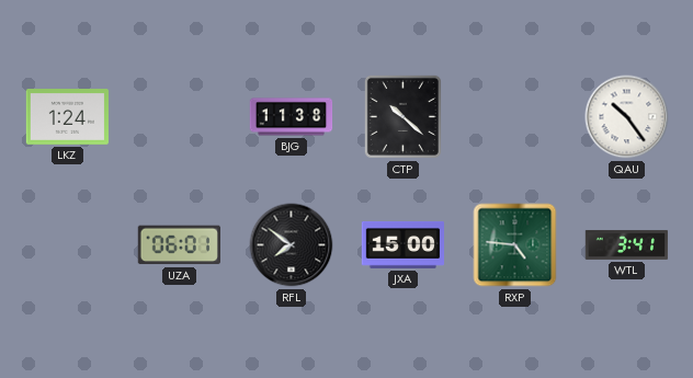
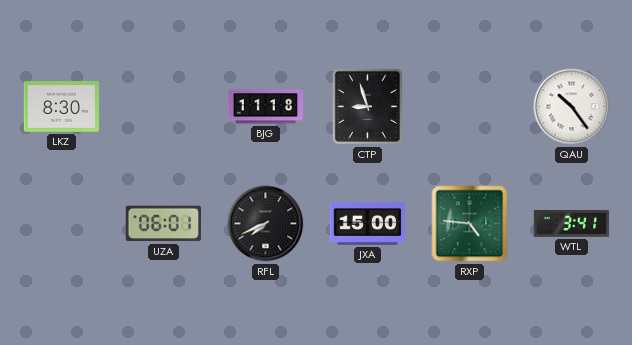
LKZ: 1:24 -> 8:30
BJG: 11:38 -> 11:18
CTP: 10:22 -> 8:57
RFL: 7:51 -> 7:41
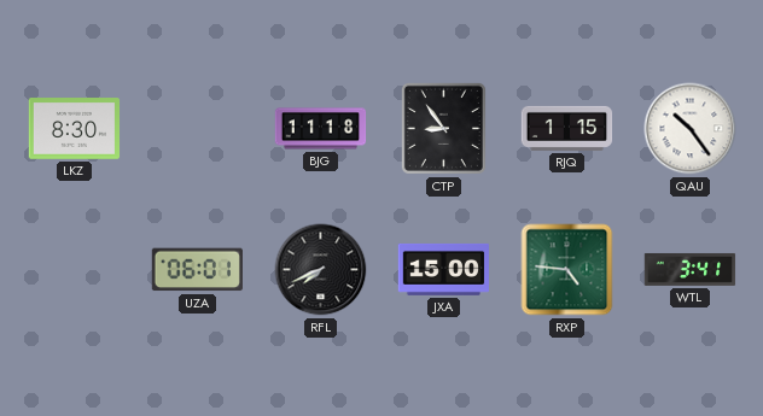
CTP: 8:57 -> 8:54
RJQ: none -> 1:15
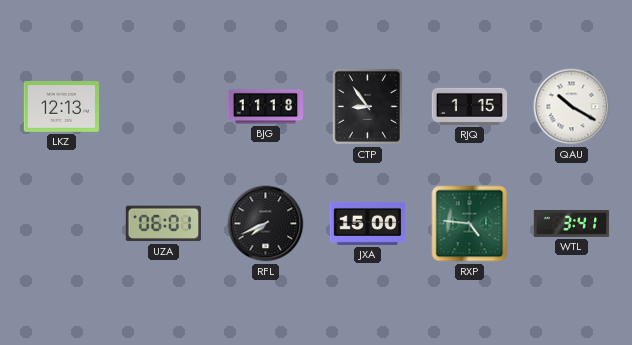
LKZ: 8:30 -> 12:13
QAU: 10:24 -> 10:20
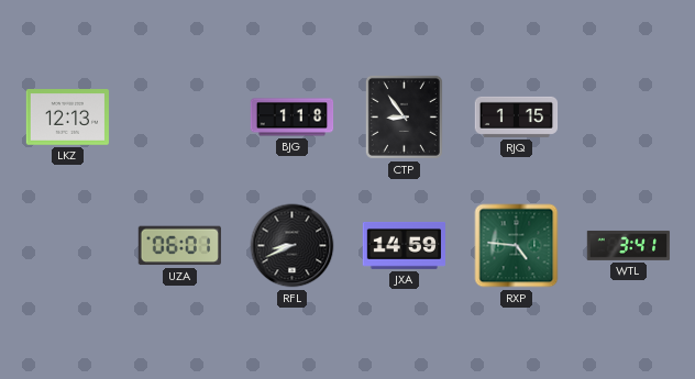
BJG: 11:18 -> 1:18
QAU: 10:20 -> none
RFL: 7:41 -> 8:41
JXA: 15:00 -> 14:59
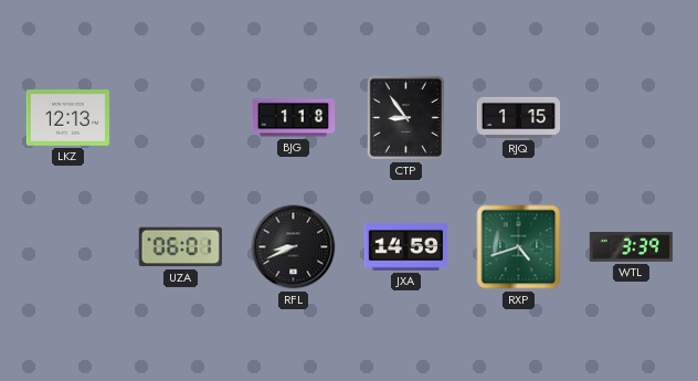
RXP: 4:46 -> 4:42
WTL: 3:41 -> 3:39
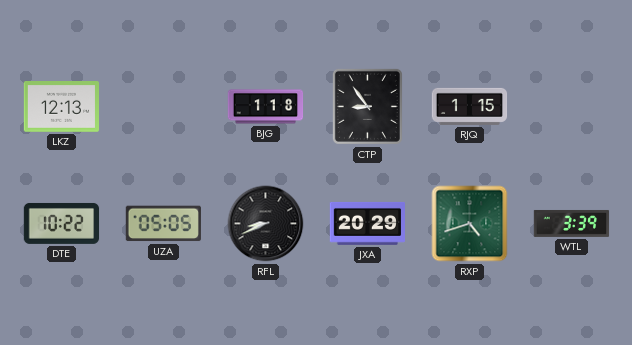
DTE: none -> 10:22
UZA: 06:01 -> 05:05
JXA: 14:59 -> 20:29
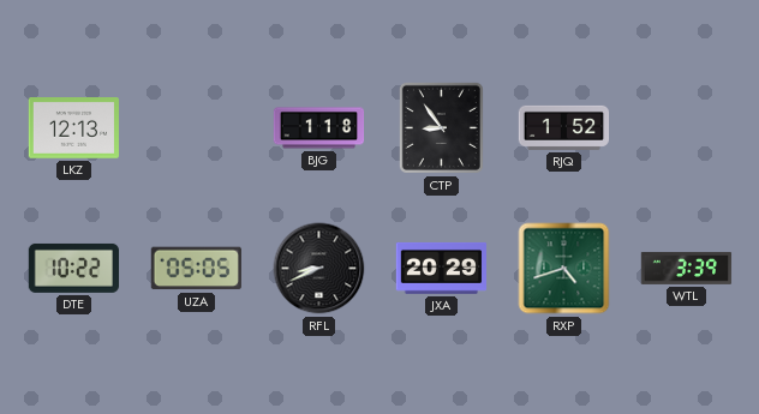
RJQ: 1:15 -> 1:52
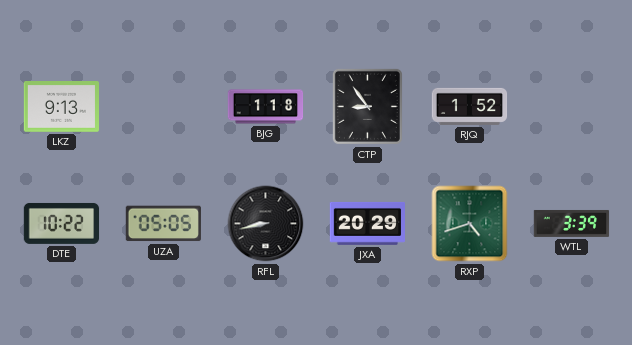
LKZ: 12:13 -> 9:13
RFL: 8:41 -> 8:43
